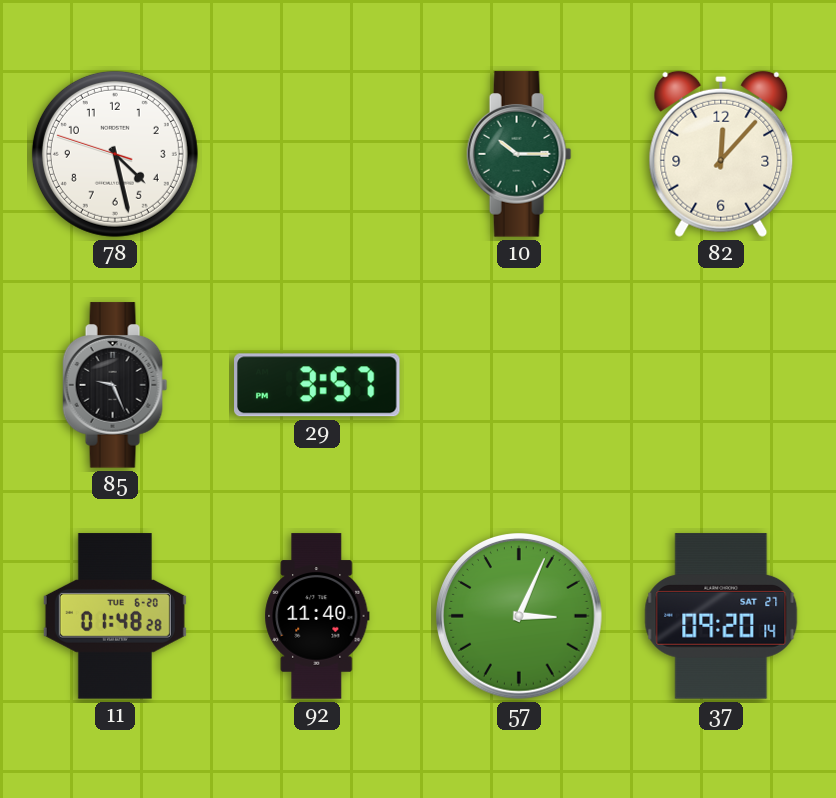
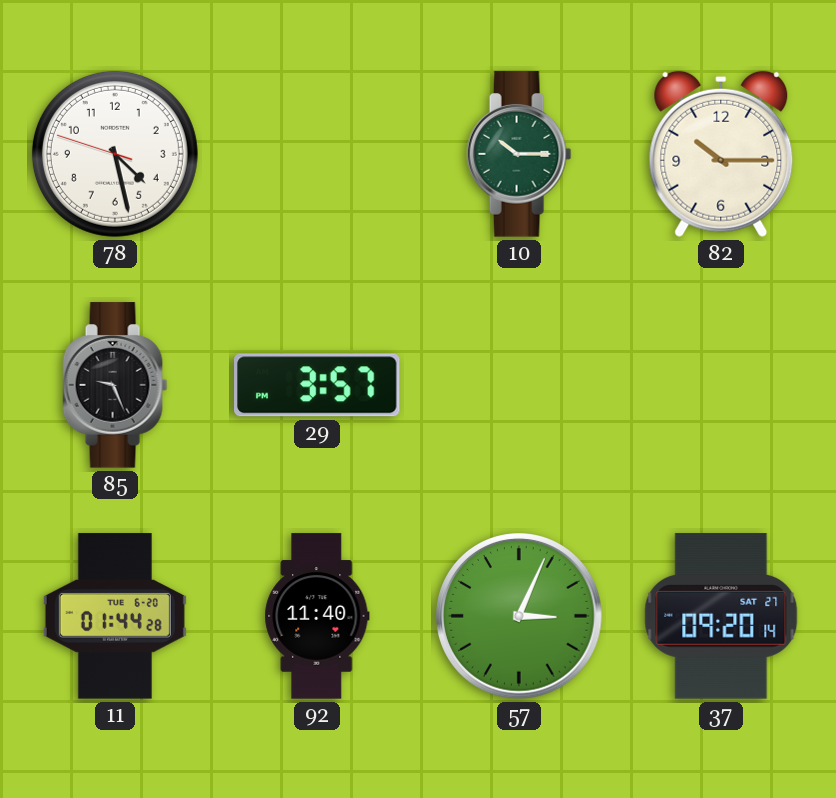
82: 12:07 -> 10:15
11: 01:48 -> 01:44
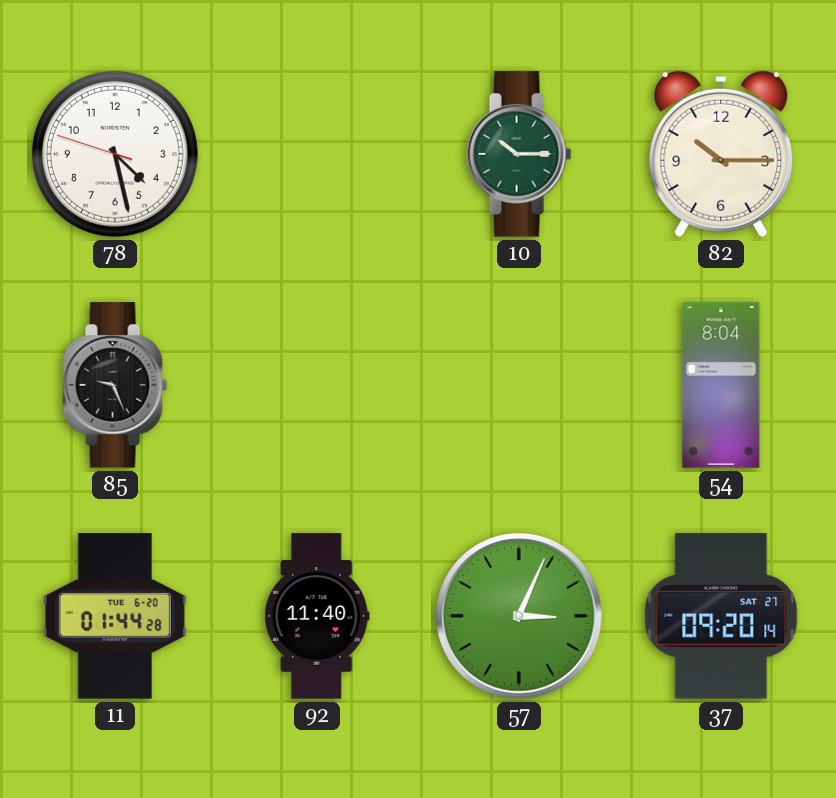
29: 3:57 -> none
54: none -> 8:04
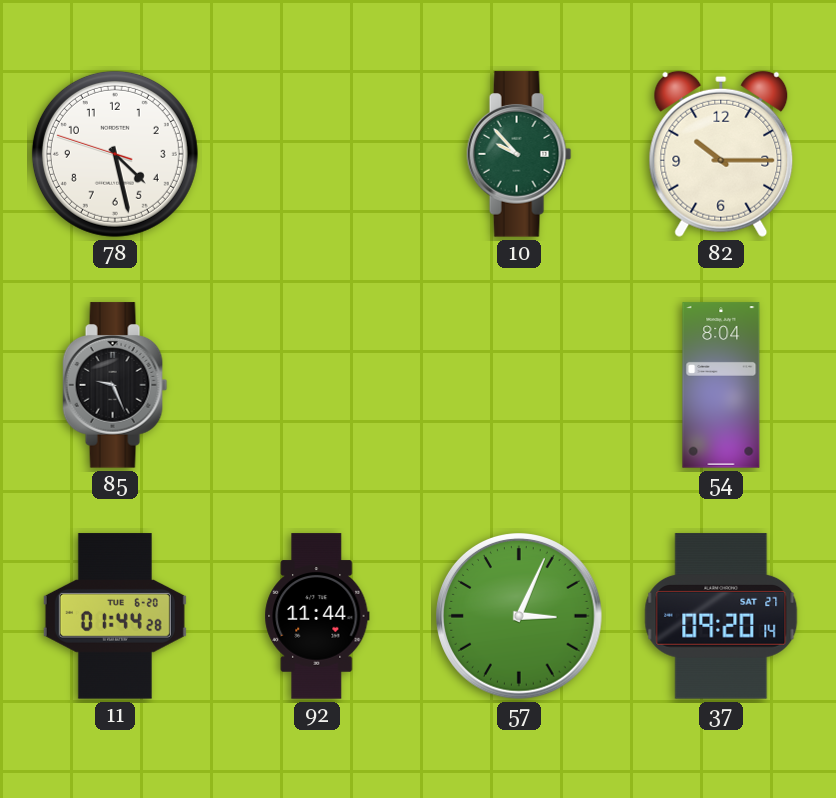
10: 10:15 -> 9:53
92: 11:40 -> 11:44
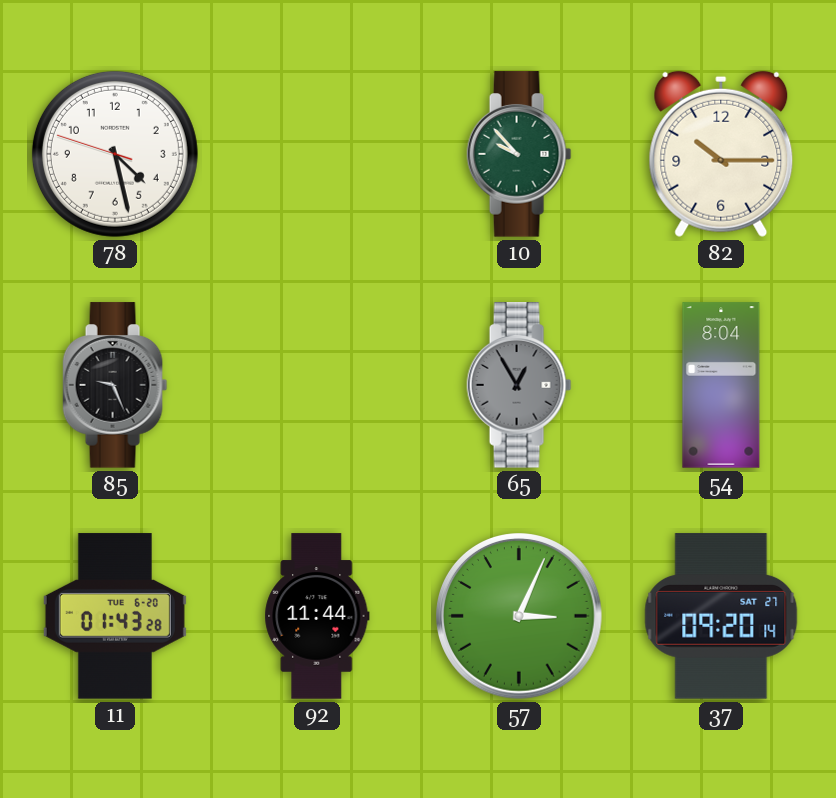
65: none -> 12:55
11: 01:44 -> 01:43
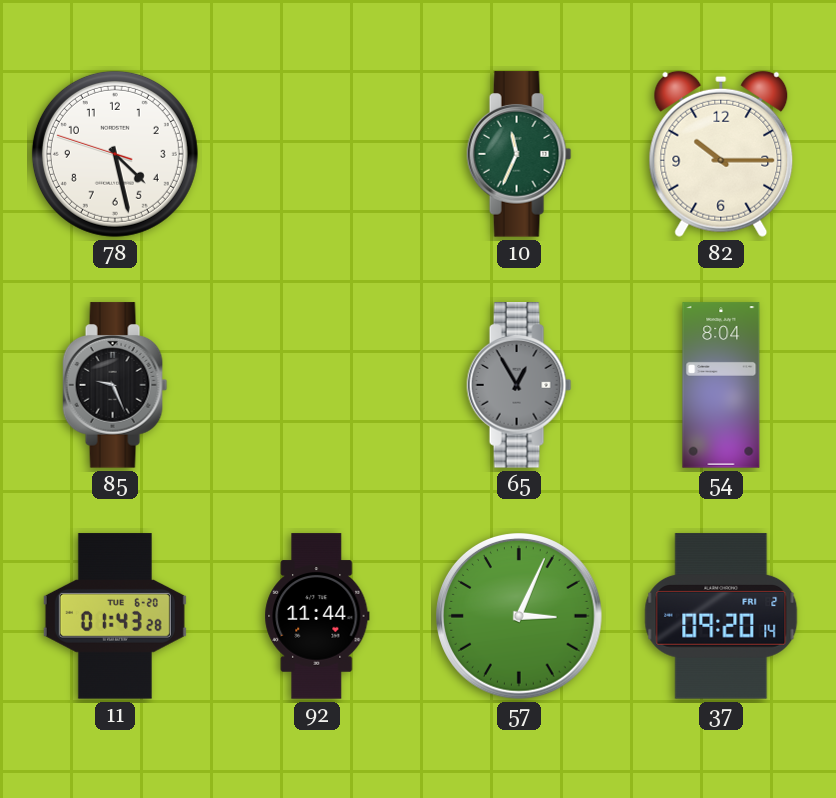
10: 9:53 -> 11:34
37 date: SAT 27 -> FRI 2
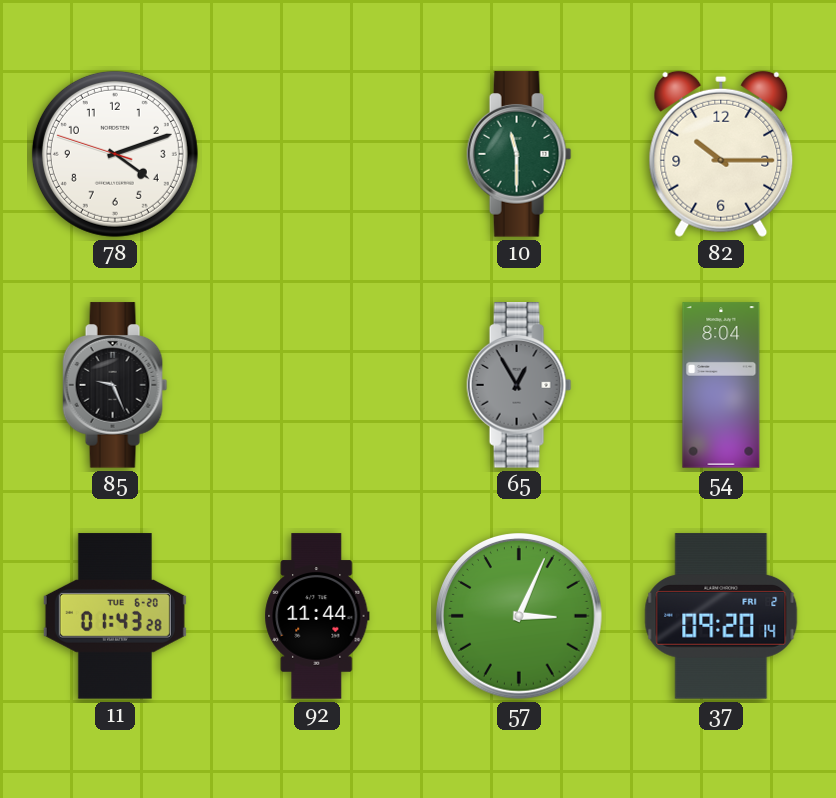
78: 4:27 -> 4:11
10: 11:34 -> 11:30
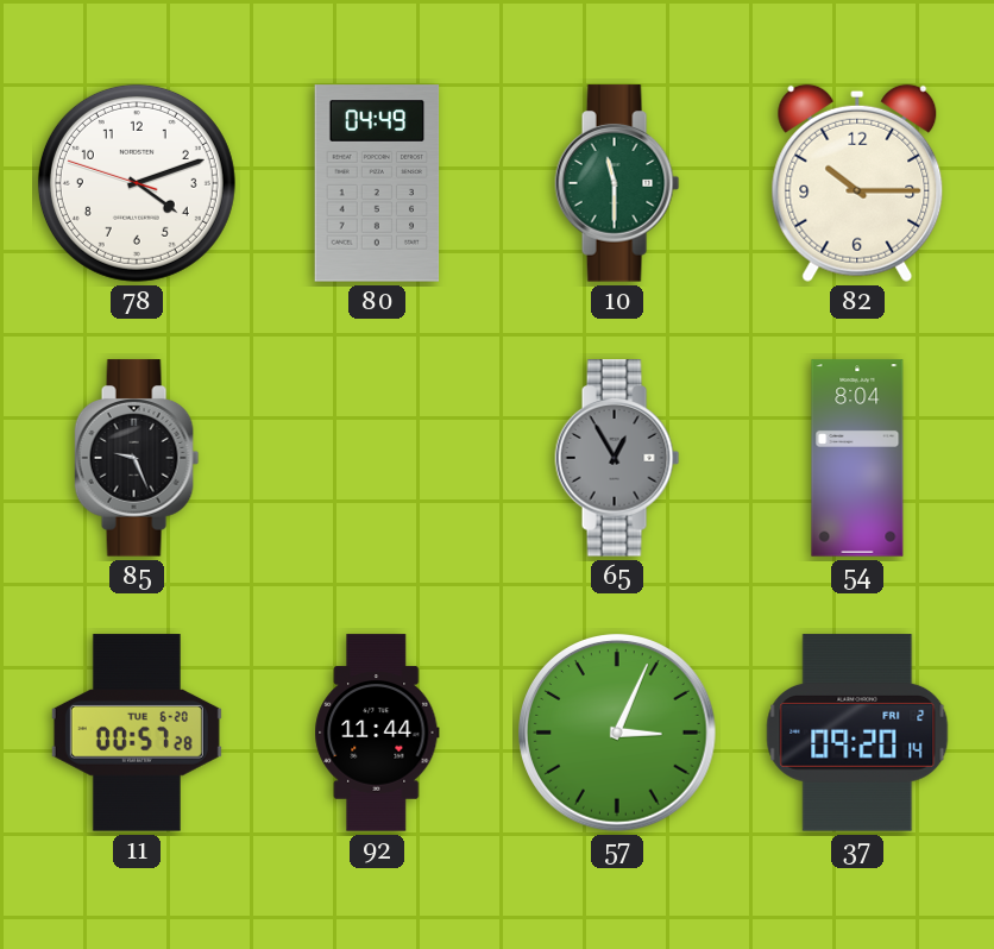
80: none -> 04:49
11: 01:43 -> 00:57
